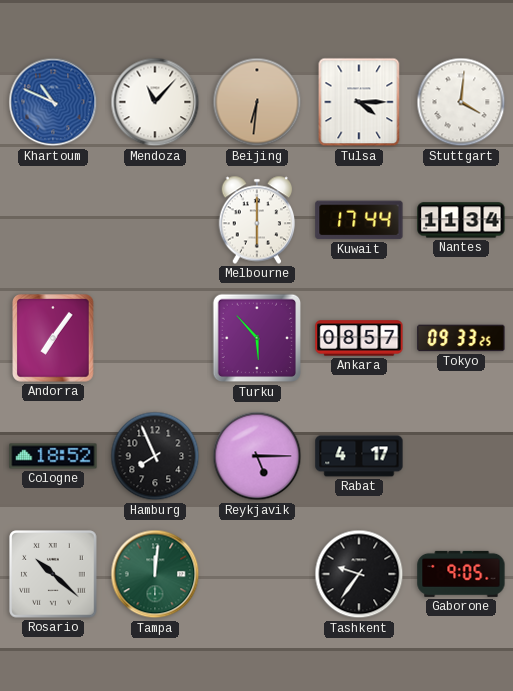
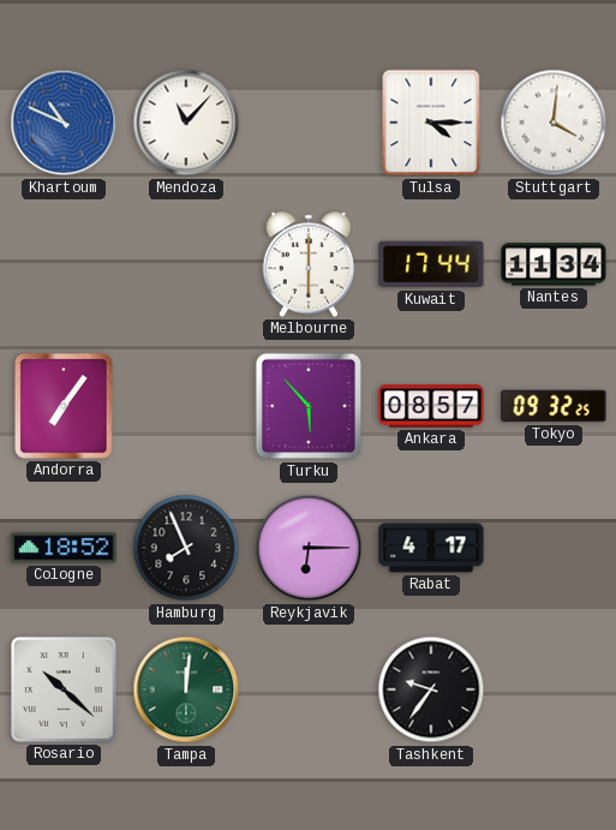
Beijing: 6:31 -> none
Tokyo: 09:33 -> 09:32
Reykjavik: 5:15 -> 6:15
Gaborone: 9:05 -> none
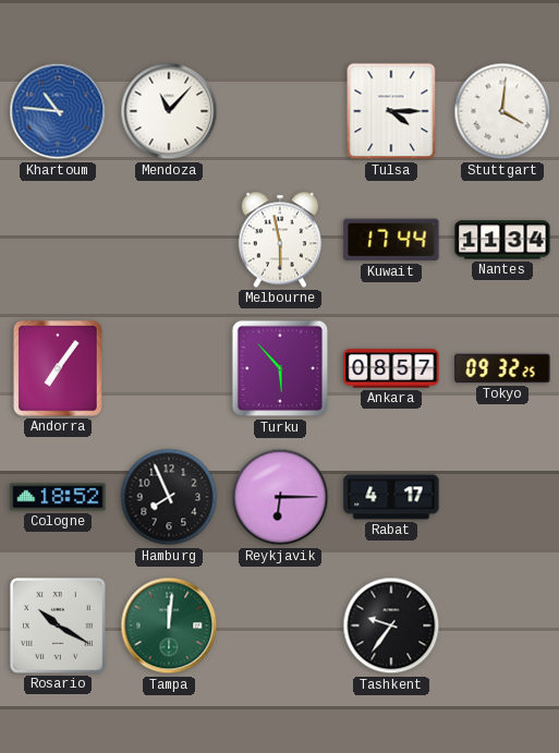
Khartoum: 10:49 -> 10:46
Melbourne: 6:00 -> 5:58
Rosario: 10:22 -> 10:20
